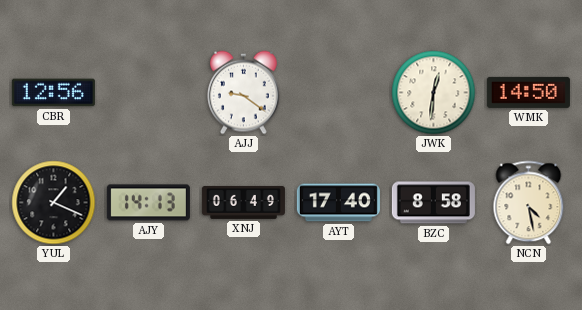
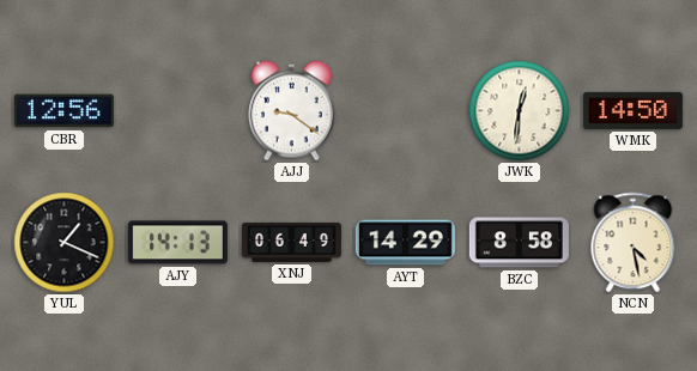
AYT: 17:40 -> 14:29
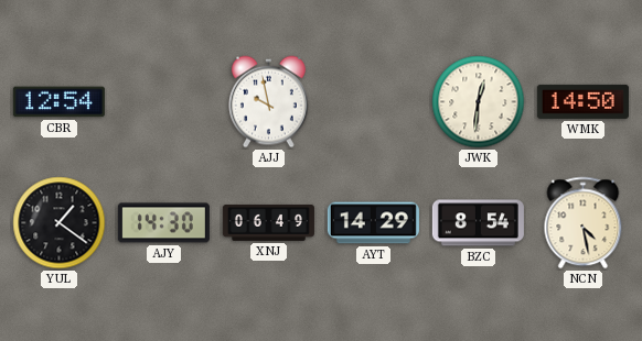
CBR: 12:56 -> 12:54
AJJ: 9:21 -> 9:58
YUL: 1:19 -> 1:21
AJY: 14:13 -> 14:30
BZC: 8:58 -> 8:54
